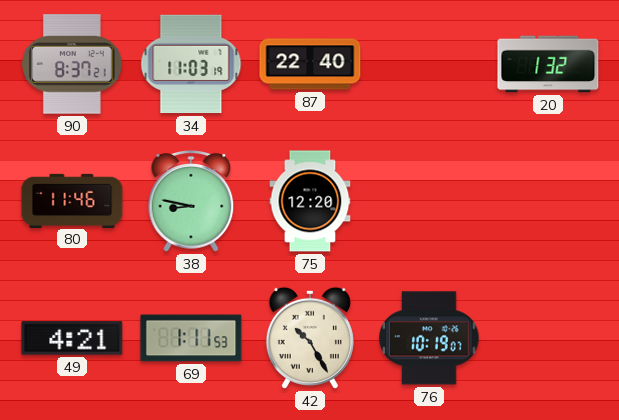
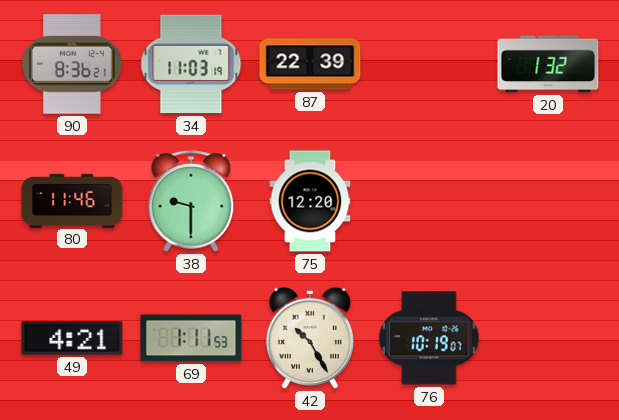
90: 8:37 -> 8:36
87: 22:40 -> 22:39
38: 8:47 -> 9:30
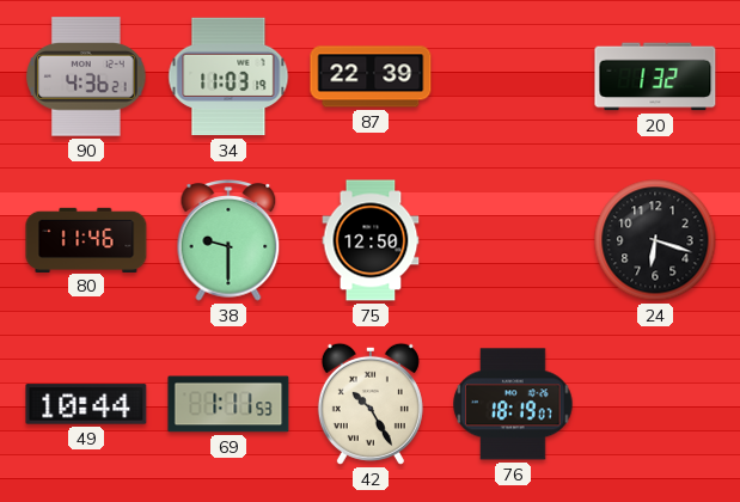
90: 8:36 -> 4:36
75: 12:20 -> 12:50
24: none -> 6:18
49: 4:21 -> 10:44
76: 10:19 -> 18:19
